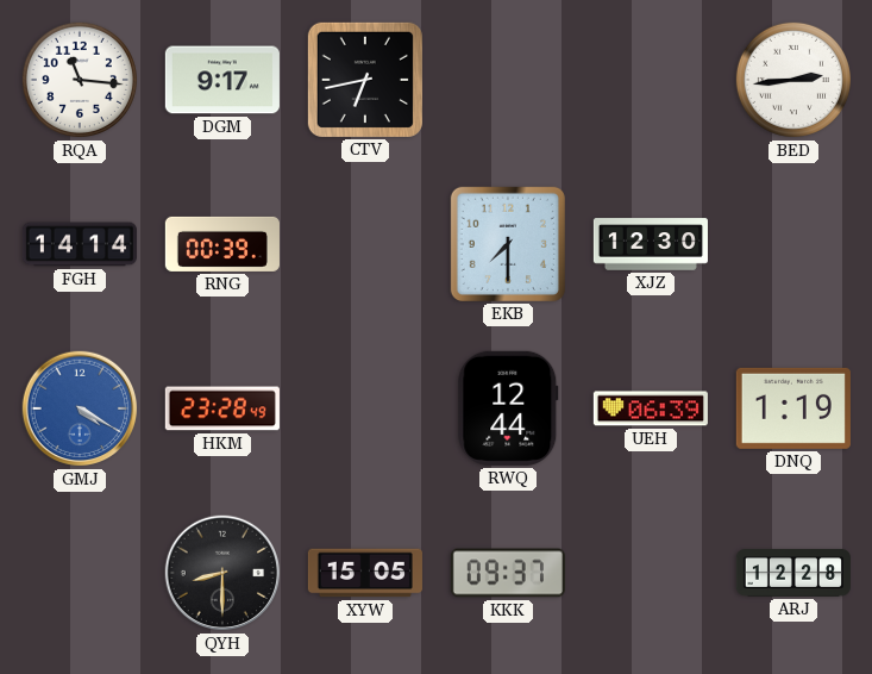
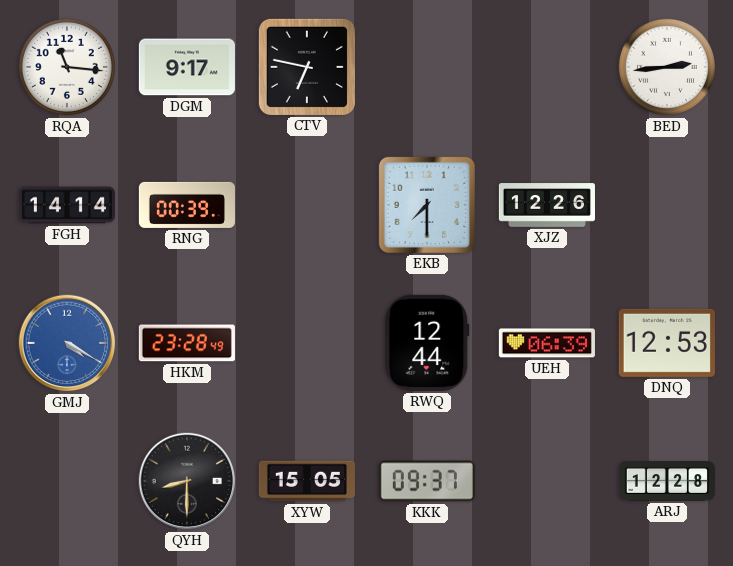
CTV: 6:43 -> 6:47
XJZ: 12:30 -> 12:26
DNQ: 1:19 -> 12:53
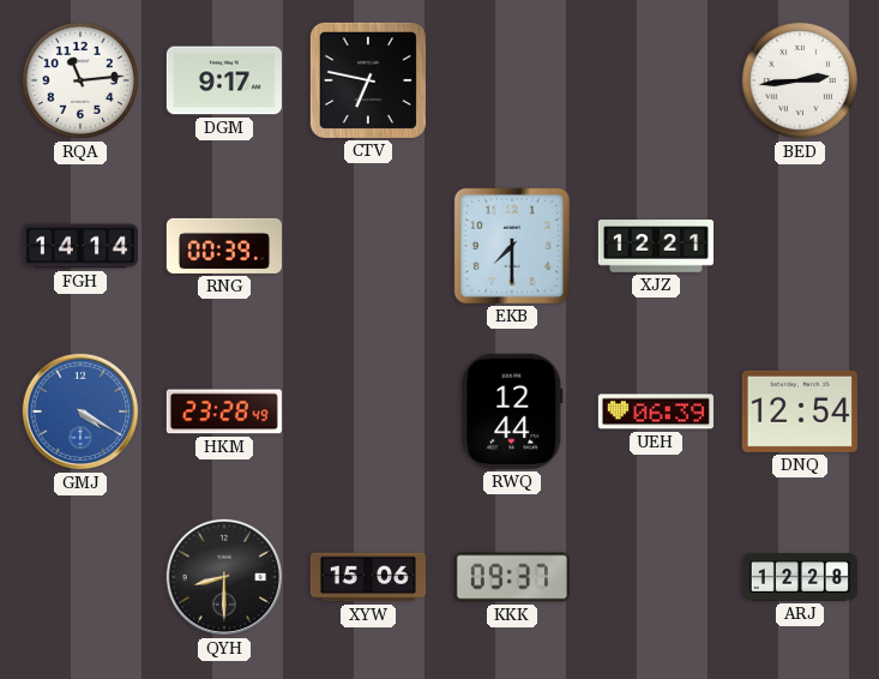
RQA: 11:16 -> 11:14
XJZ: 12:26 -> 12:21
DNQ: 12:53 -> 12:54
XYW: 15:05 -> 15:06
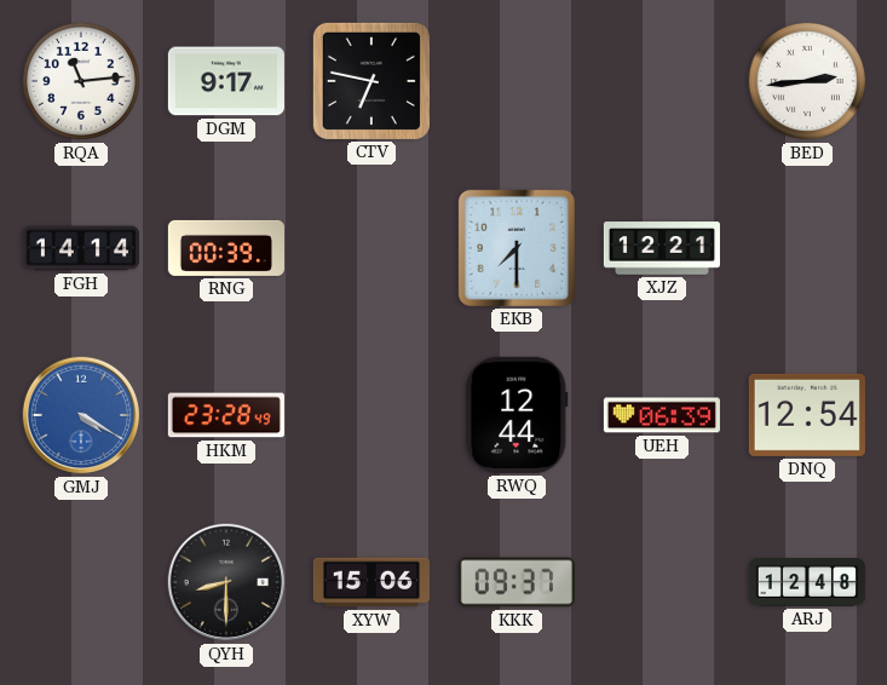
ARJ: 12:28 -> 12:48
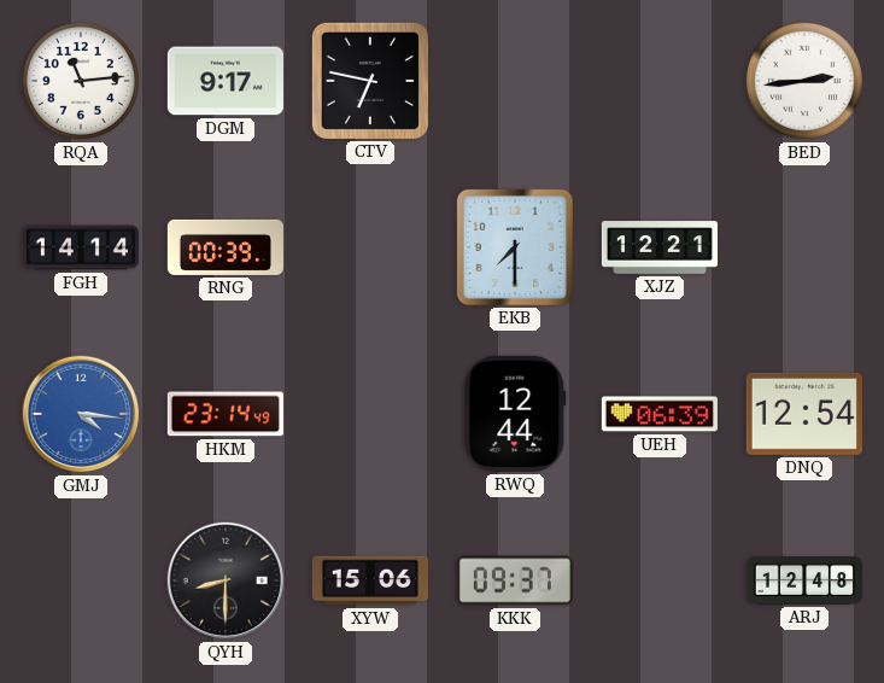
GMJ: 4:20 -> 4:16
HKM: 23:28 -> 23:14
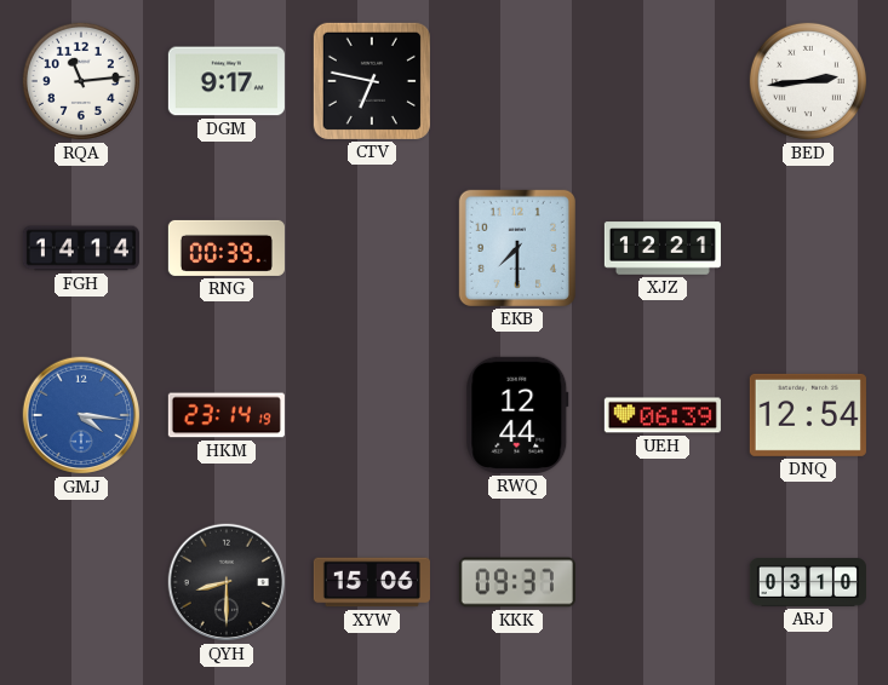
HKM: 23:14:49 -> 23:14:19
ARJ: 12:48 -> 03:10
